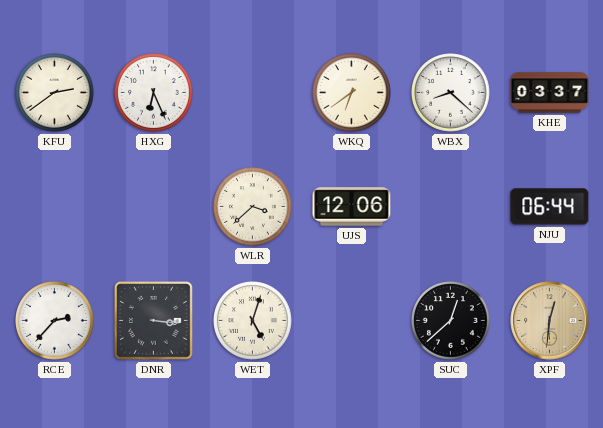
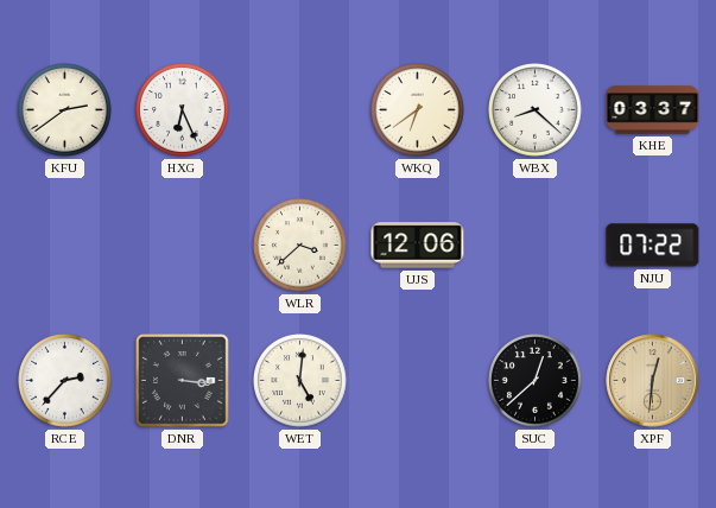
NJU: 06:44 -> 07:22
WET: 5:03 -> 5:01
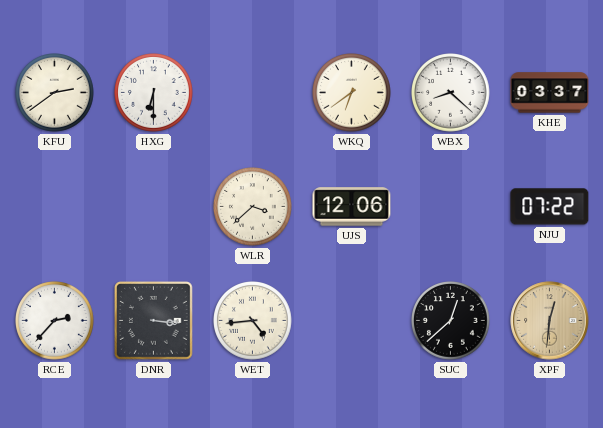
HXG: 6:26 -> 6:30
WET: 5:01 -> 4:44
